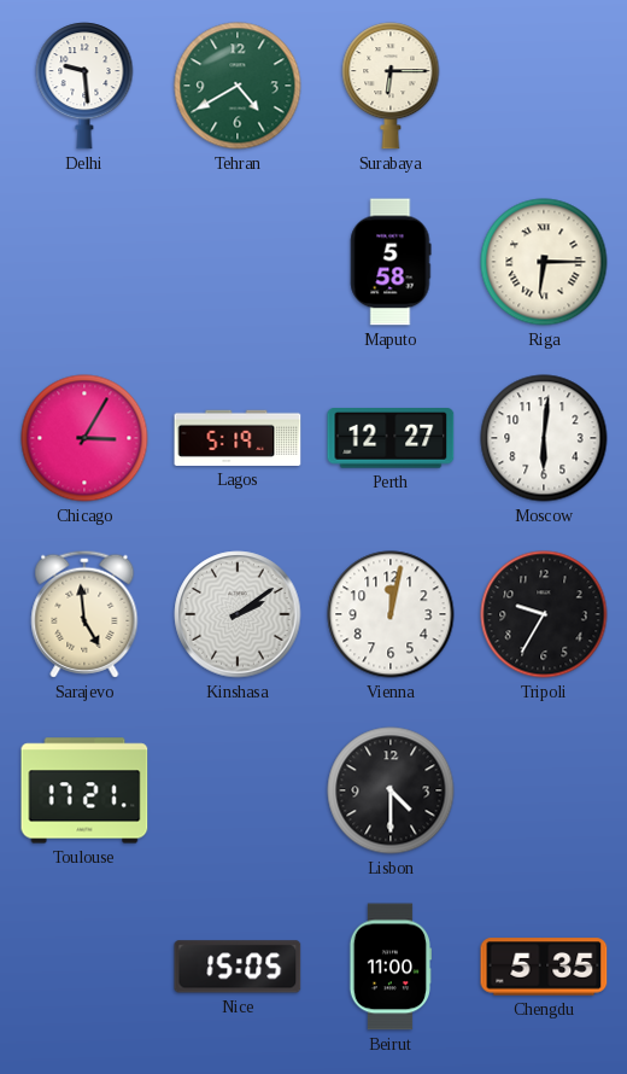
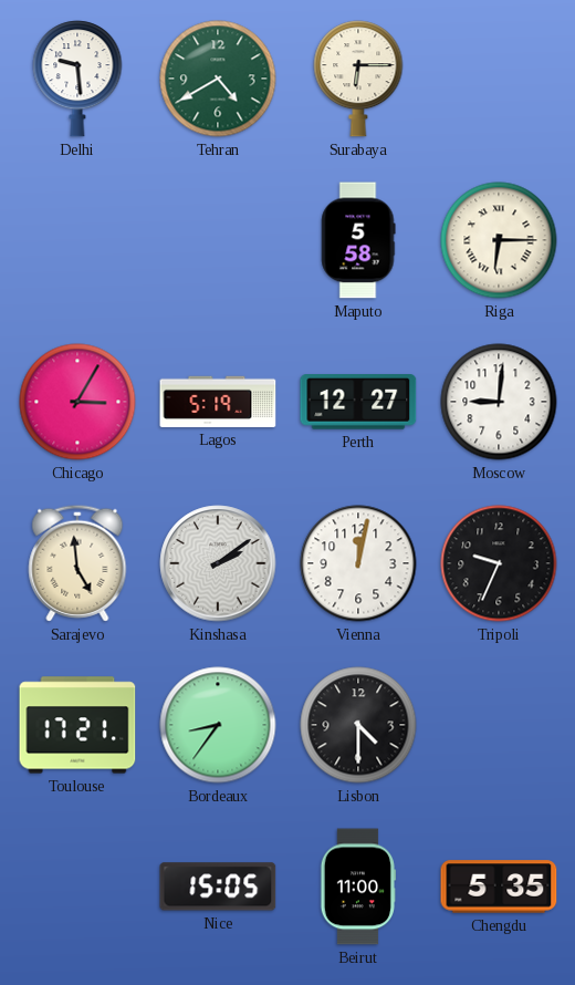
Moscow: 6:01 -> 9:01
Tripoli: 9:35 -> 9:34
Bordeaux: none -> 8:36
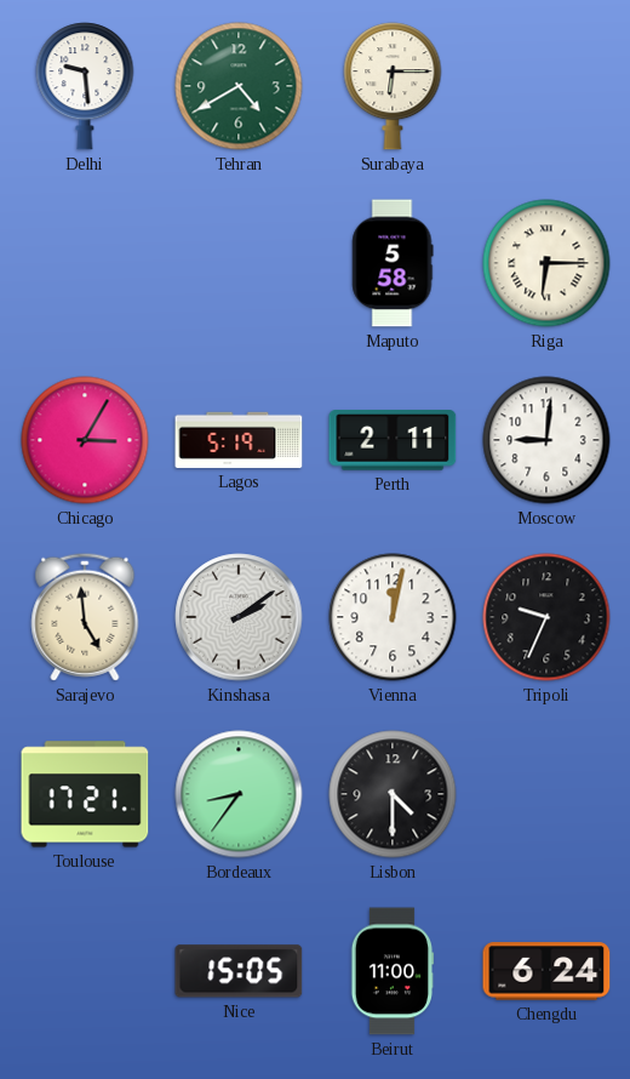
Perth: 12:27 -> 2:11
Chengdu: 5:35 -> 6:24
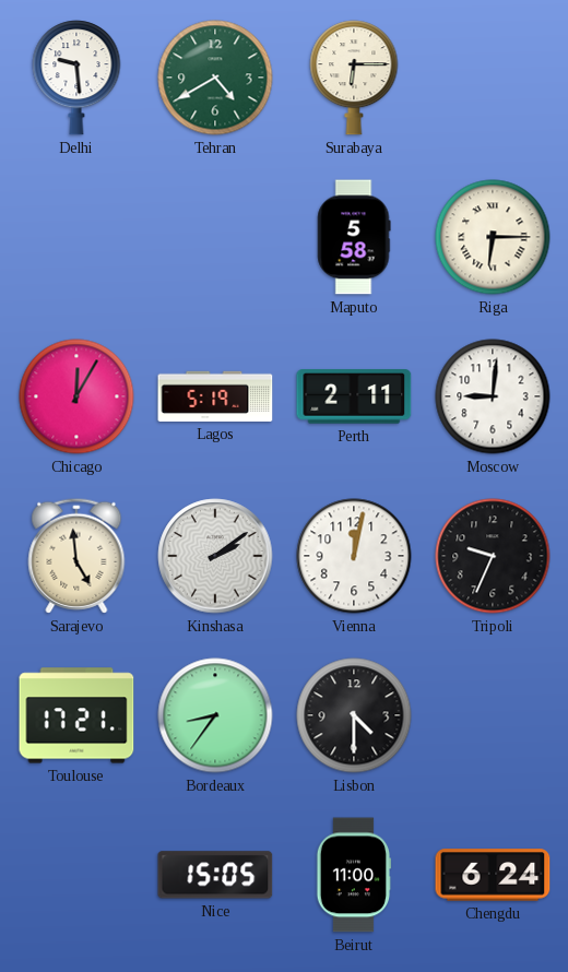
Chicago: 3:05 -> 12:05
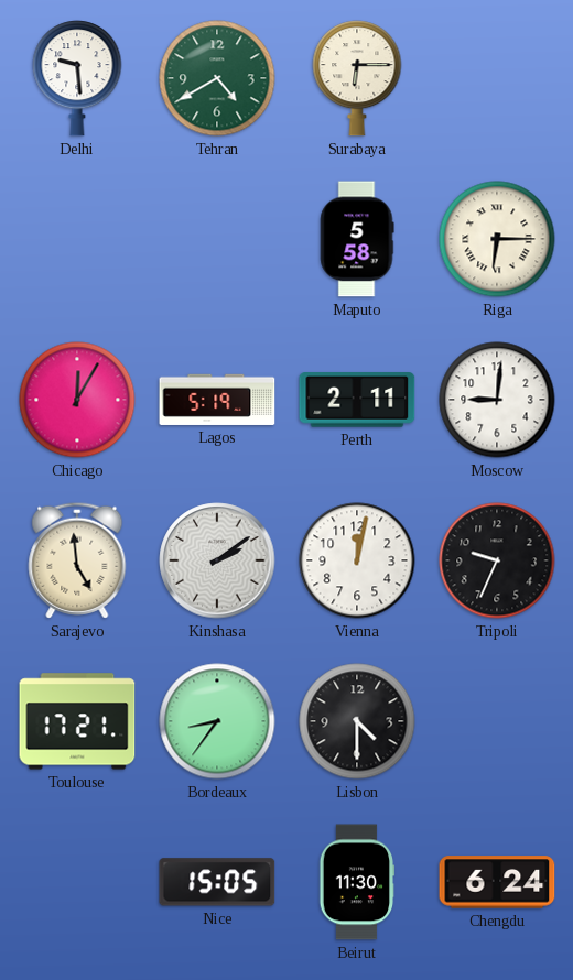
Beirut: 11:00 -> 11:30
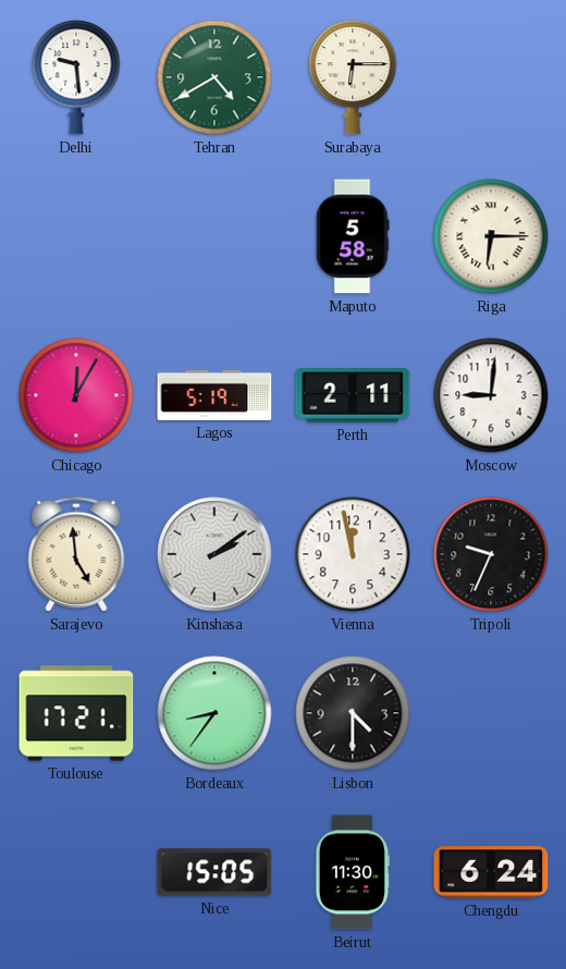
Vienna: 12:02 -> 11:58
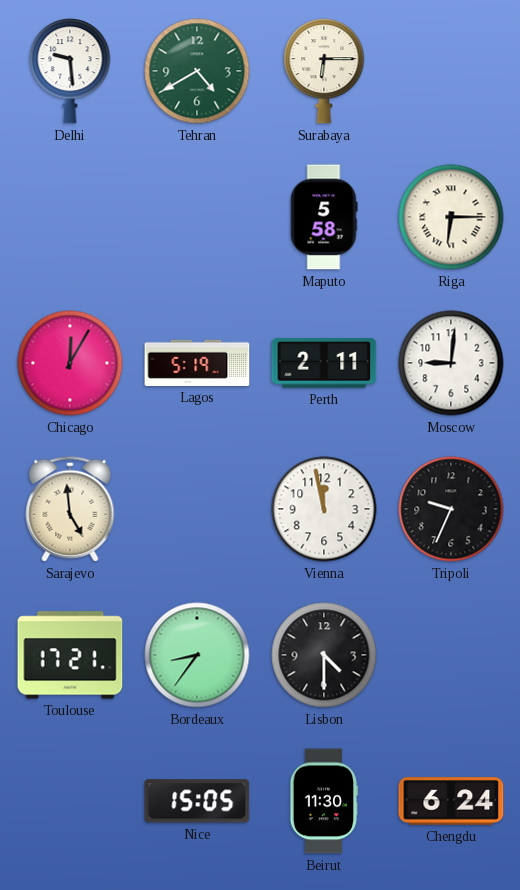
Kinshasa: 2:09 -> none
